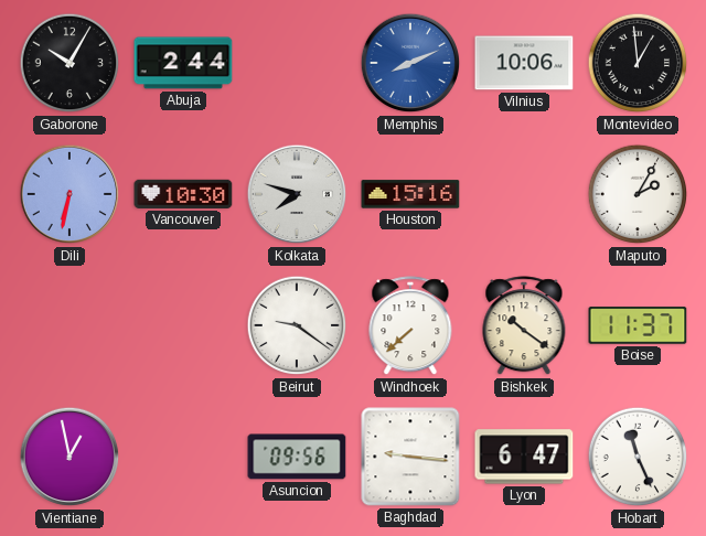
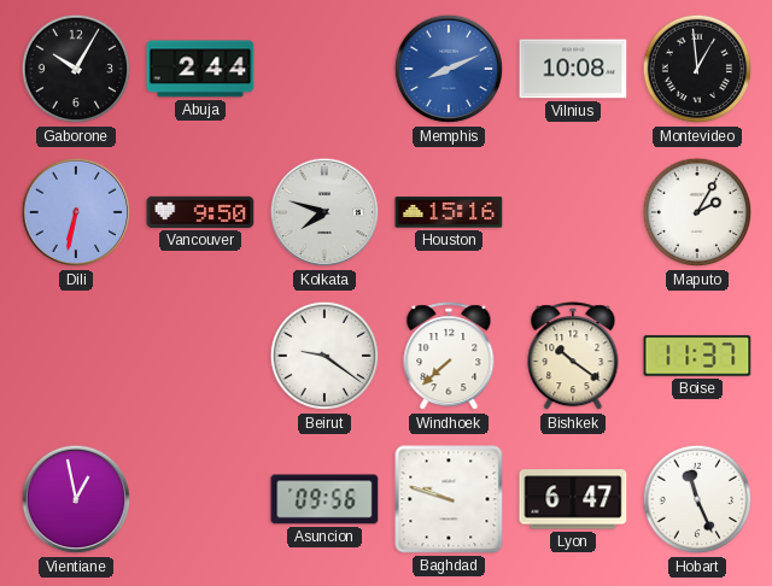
Vilnius: 10:06 -> 10:08
Vancouver: 10:30 -> 9:50
Baghdad: 9:16 -> 9:48
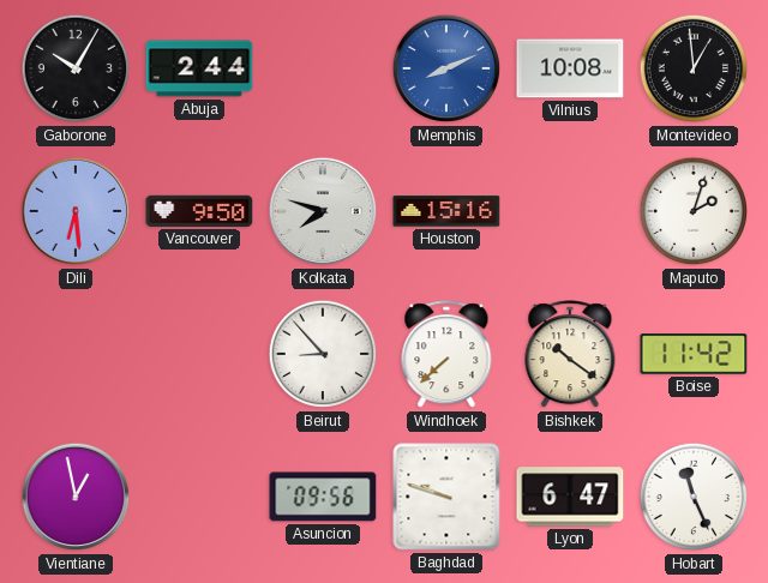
Dili: 6:32 -> 6:29
Maputo: 2:05 -> 2:03
Beirut: 9:21 -> 8:53
Boise: 11:37 -> 11:42
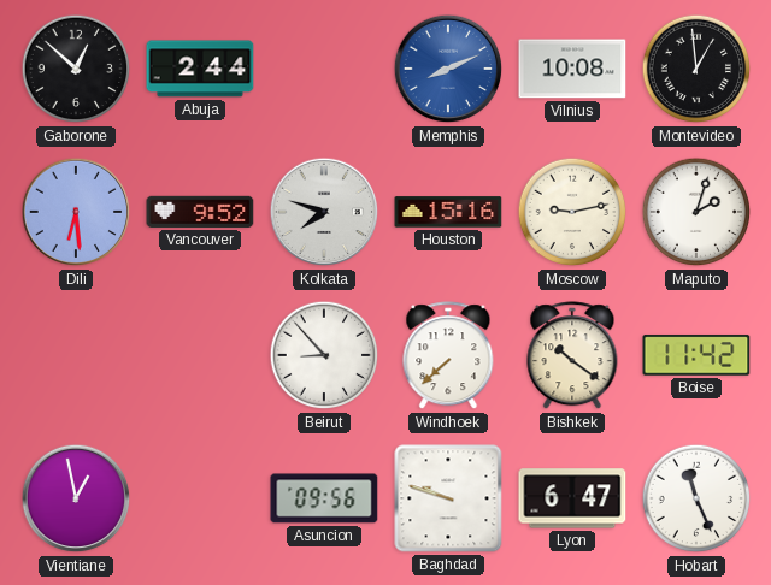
Gaborone: 10:05 -> 12:52
Vancouver: 9:50 -> 9:52
Moscow: none -> 9:13
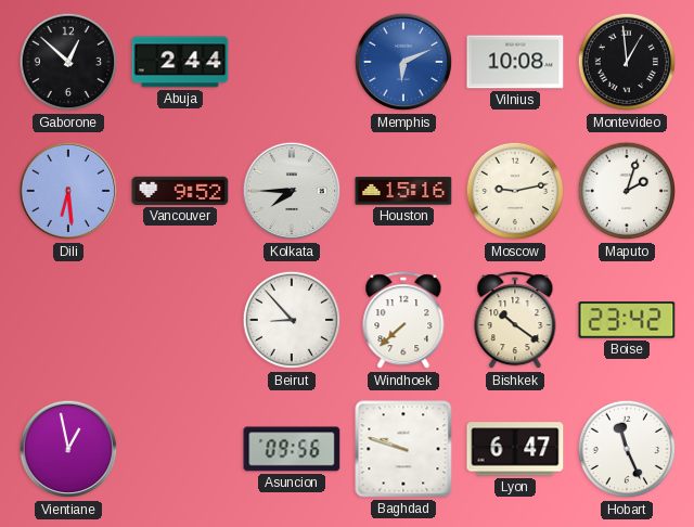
Memphis: 8:11 -> 6:11
Kolkata: 7:48 -> 7:45
Boise: 11:42 -> 23:42
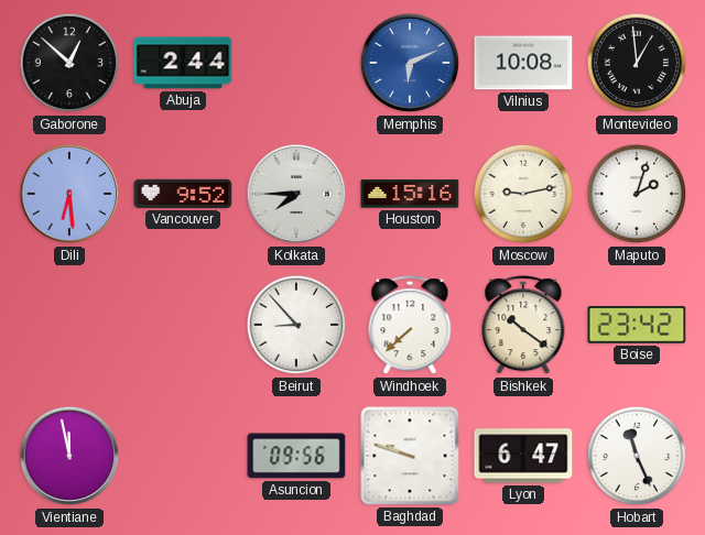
Vientiane: 12:58 -> 11:58
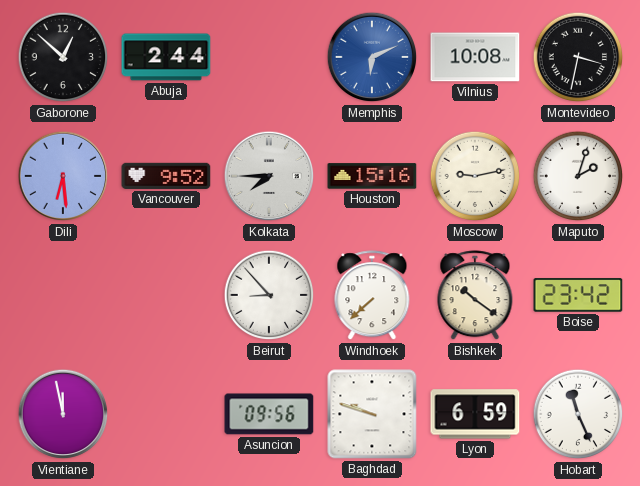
Montevideo: 12:59 -> 3:32
Lyon: 6:47 -> 6:59
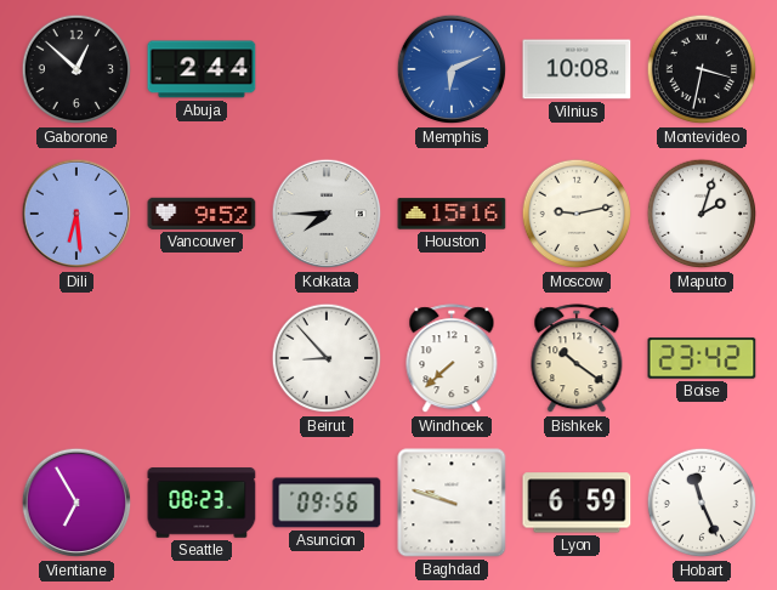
Vientiane: 11:58 -> 6:55
Seattle: none -> 08:23
